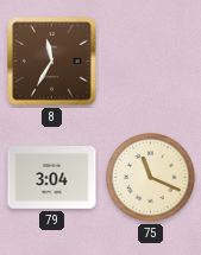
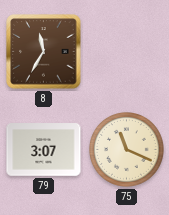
79: 3:04 -> 3:07
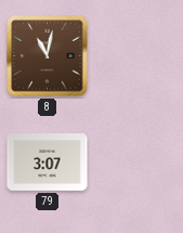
8: 11:35 -> 11:02
75: 11:19 -> none
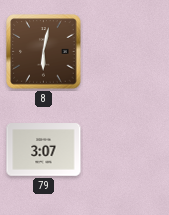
8: 11:02 -> 6:02
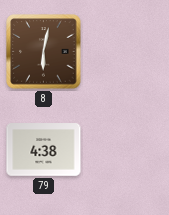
79: 3:07 -> 4:38
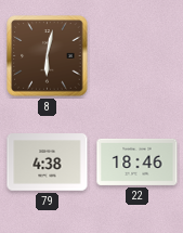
22: none -> 18:46
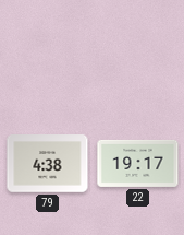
8: 6:02 -> none
22: 18:46 -> 19:17
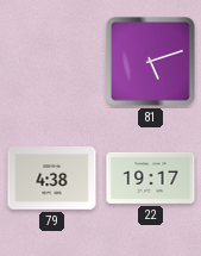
81: none -> 5:12
